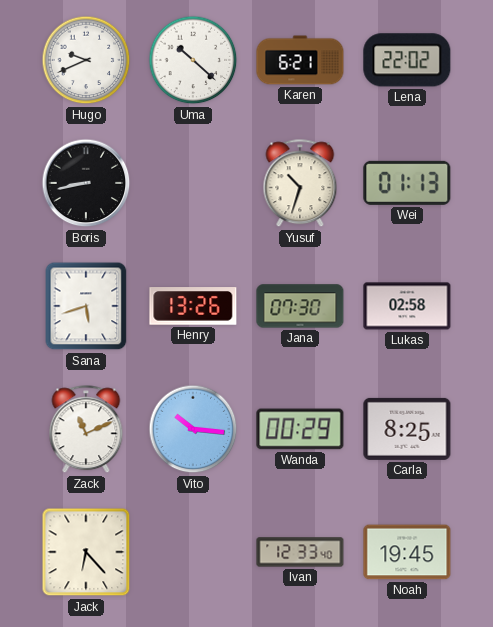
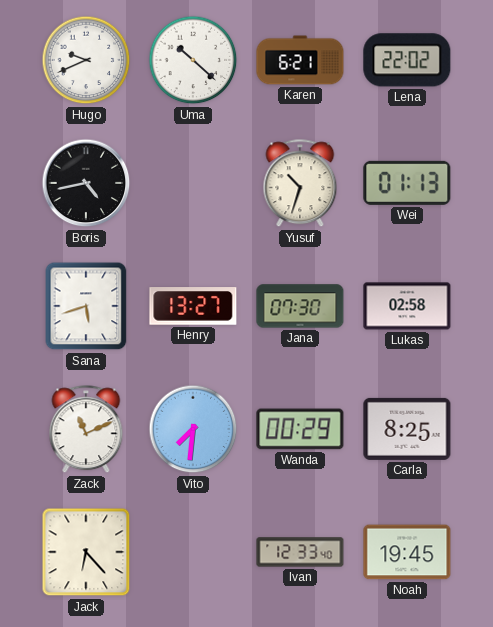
Boris: 8:43 -> 4:43
Henry: 13:26 -> 13:27
Vito: 10:16 -> 7:31
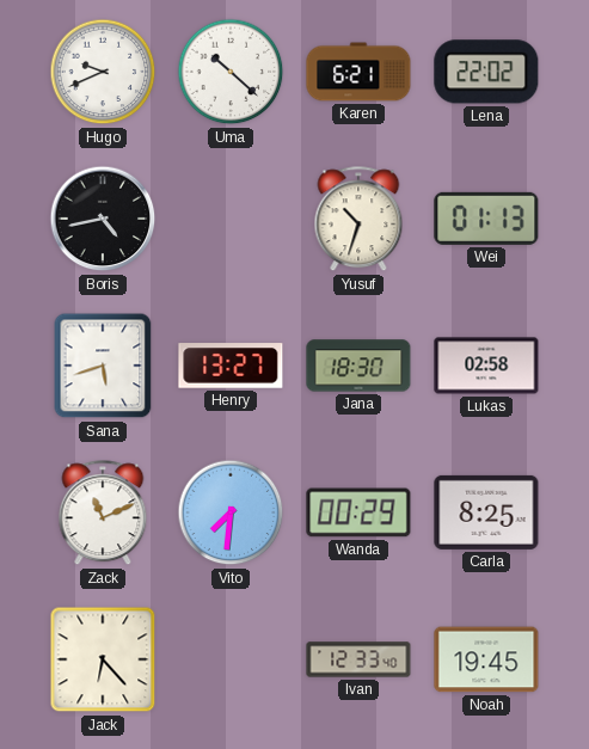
Jana: 07:30 -> 18:30
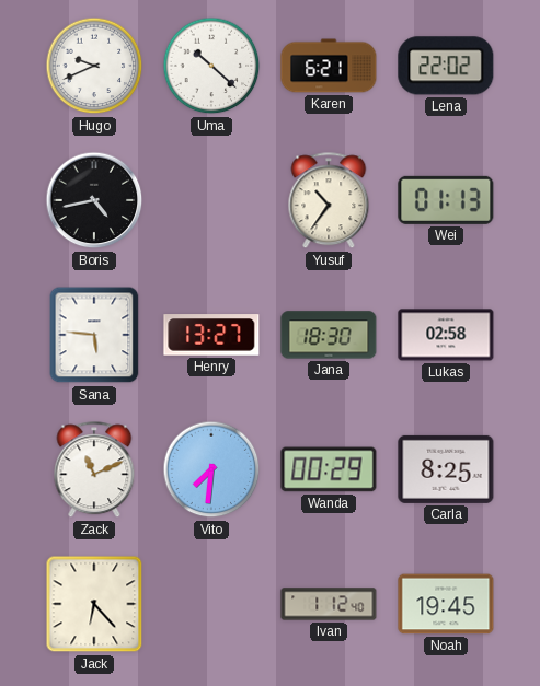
Yusuf: 10:33 -> 10:36
Sana: 5:42 -> 5:46
Ivan: 12:33 -> 1:12
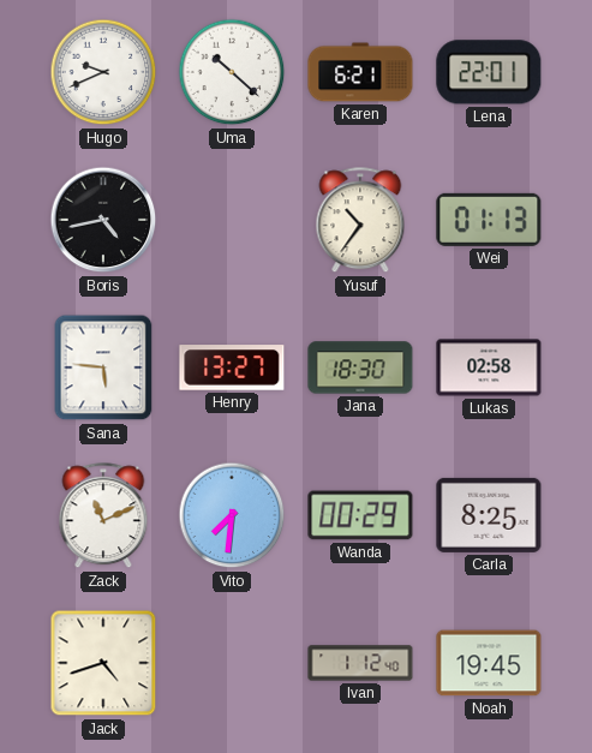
Lena: 22:02 -> 22:01
Jack: 6:23 -> 4:42
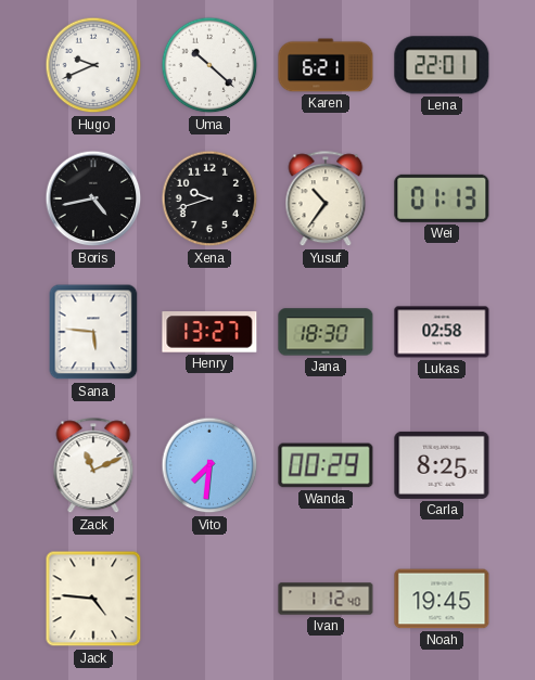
Xena: none -> 9:42
Jack: 4:42 -> 4:46
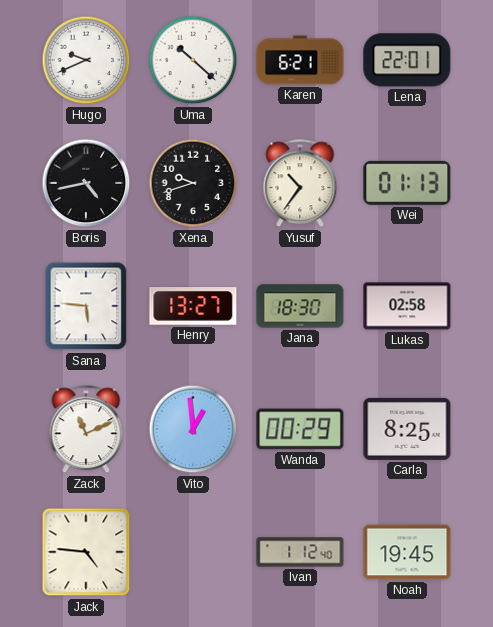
Vito: 7:31 -> 12:59
